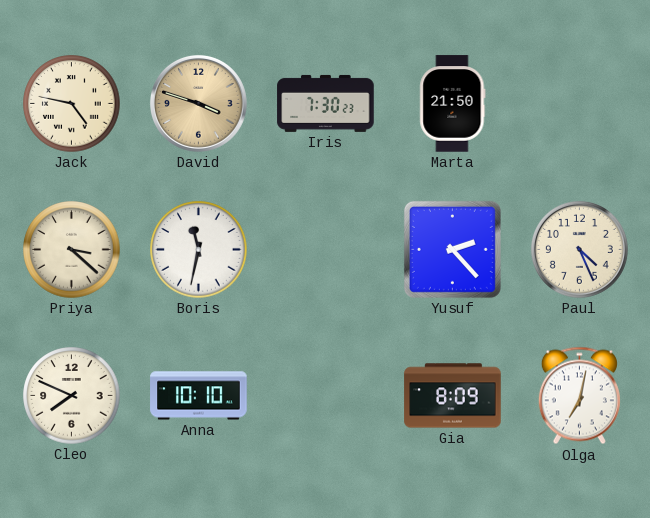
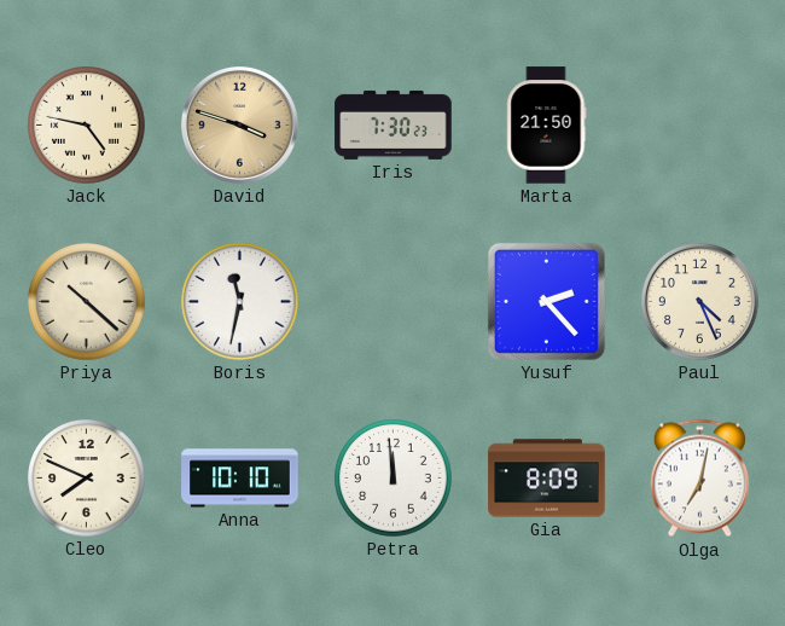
Priya: 3:22 -> 10:22
Petra: none -> 11:59
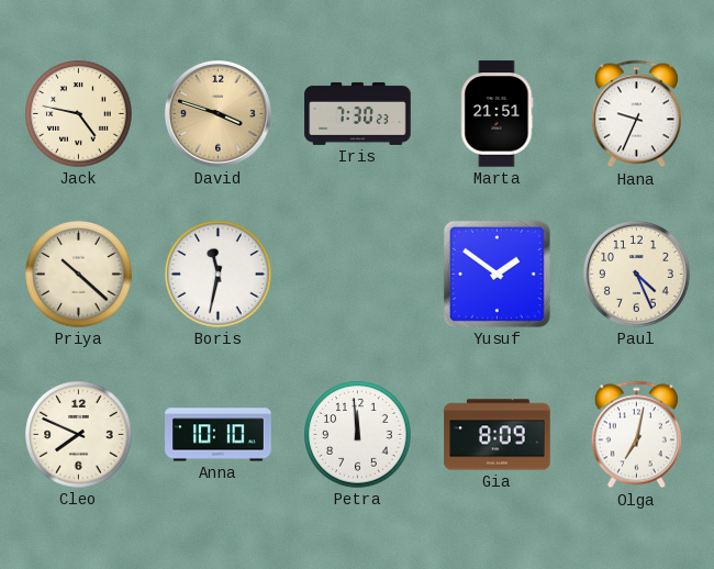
Marta: 21:50 -> 21:51
Hana: none -> 9:34
Yusuf: 2:23 -> 1:51
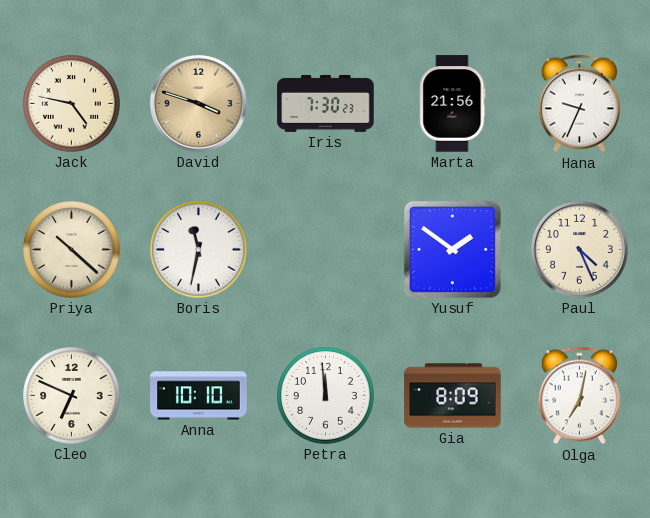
Marta: 21:51 -> 21:56
Cleo: 7:49 -> 6:49
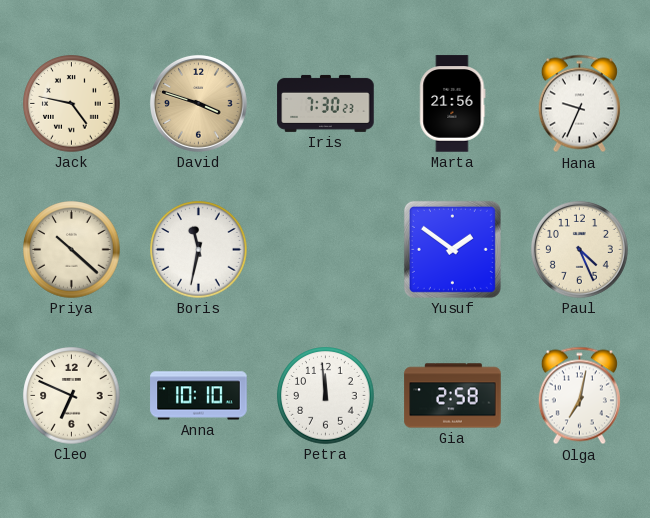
Gia: 8:09 -> 2:58
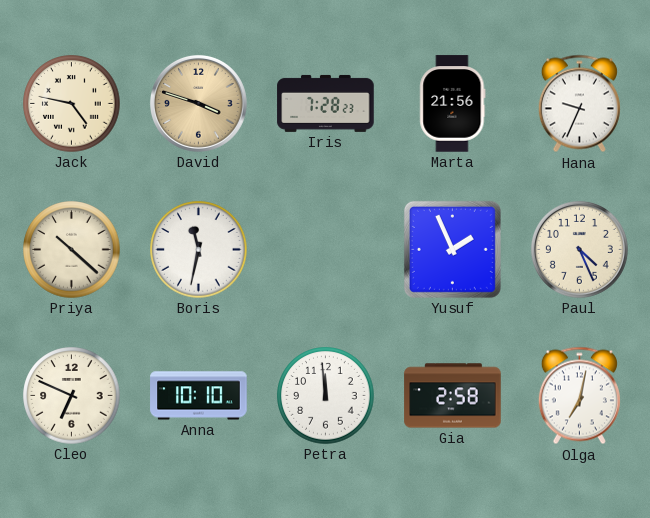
Iris: 7:30 -> 7:28
Yusuf: 1:51 -> 1:56
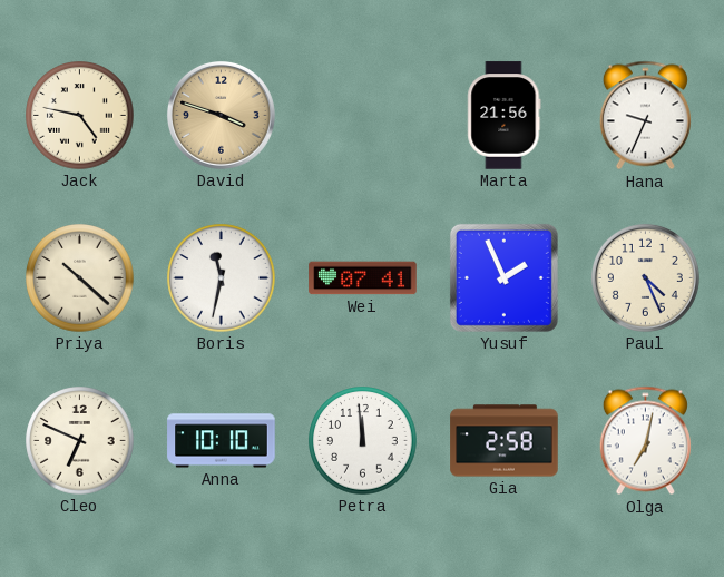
Iris: 7:28 -> none
Wei: none -> 07:41
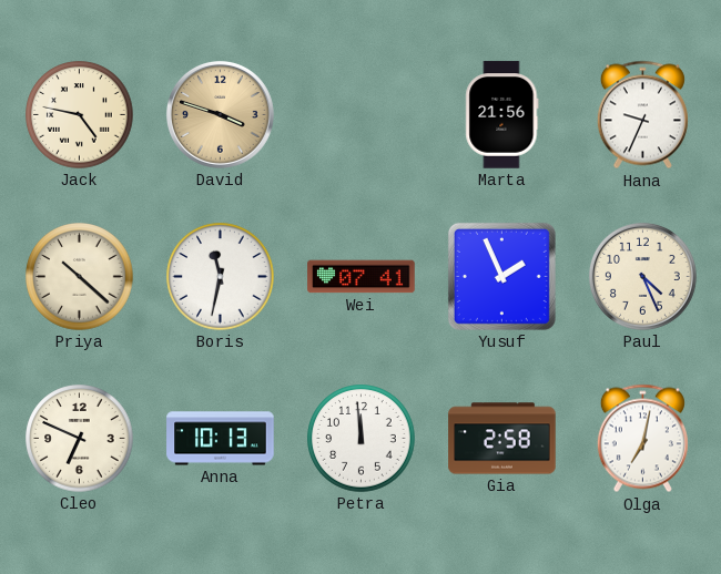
Anna: 10:10 -> 10:13
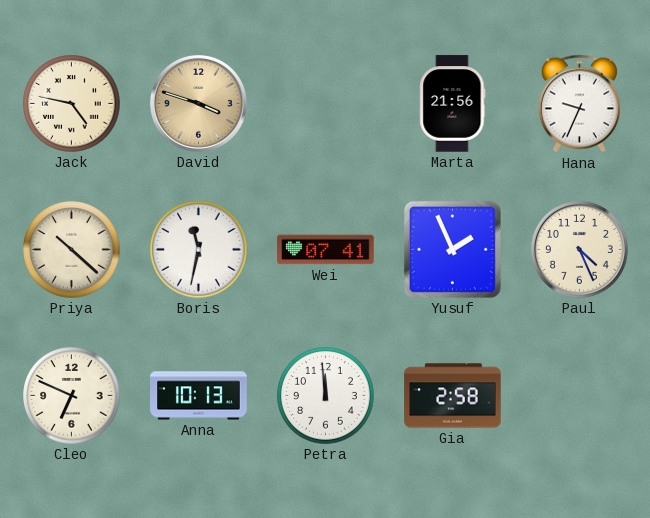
Olga: 7:02 -> none
